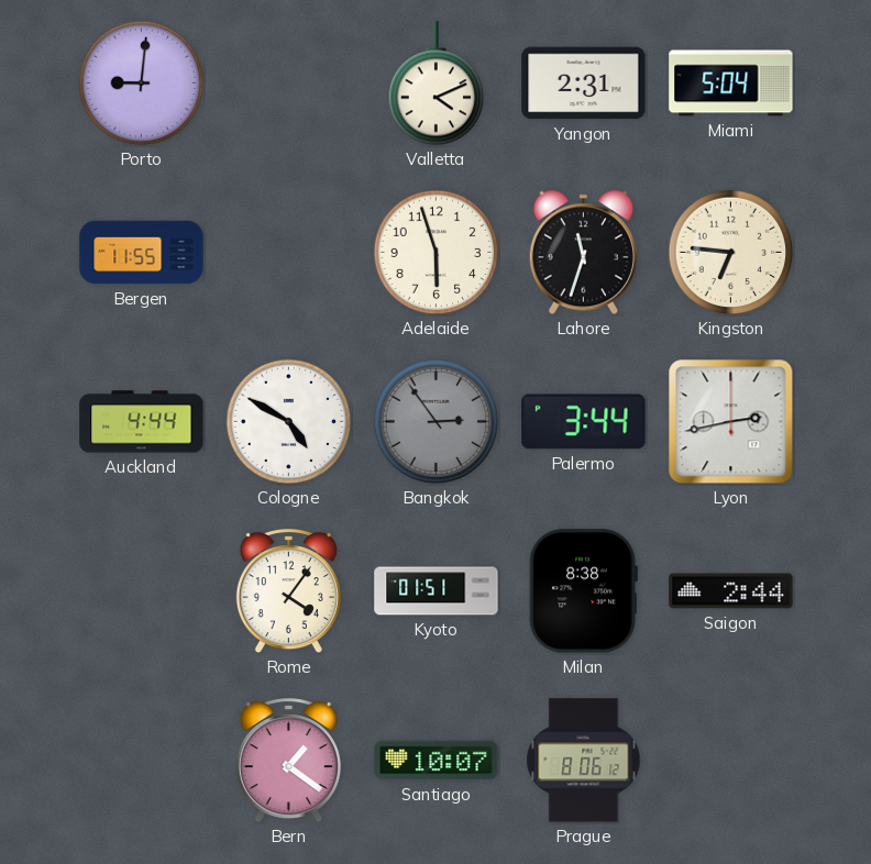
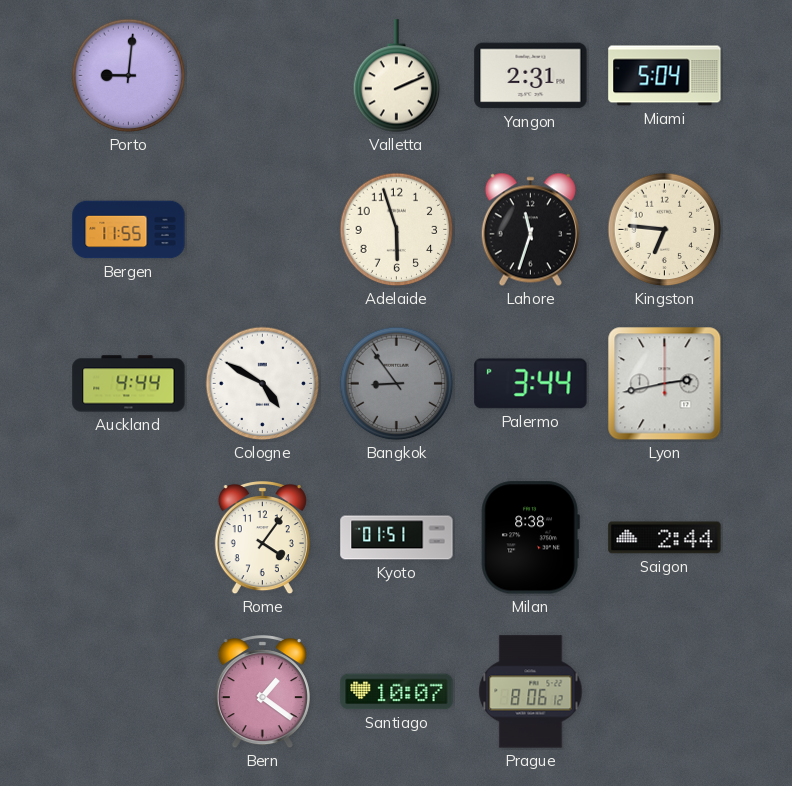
Valletta: 4:11 -> 2:11
Bangkok: 2:54 -> 8:54
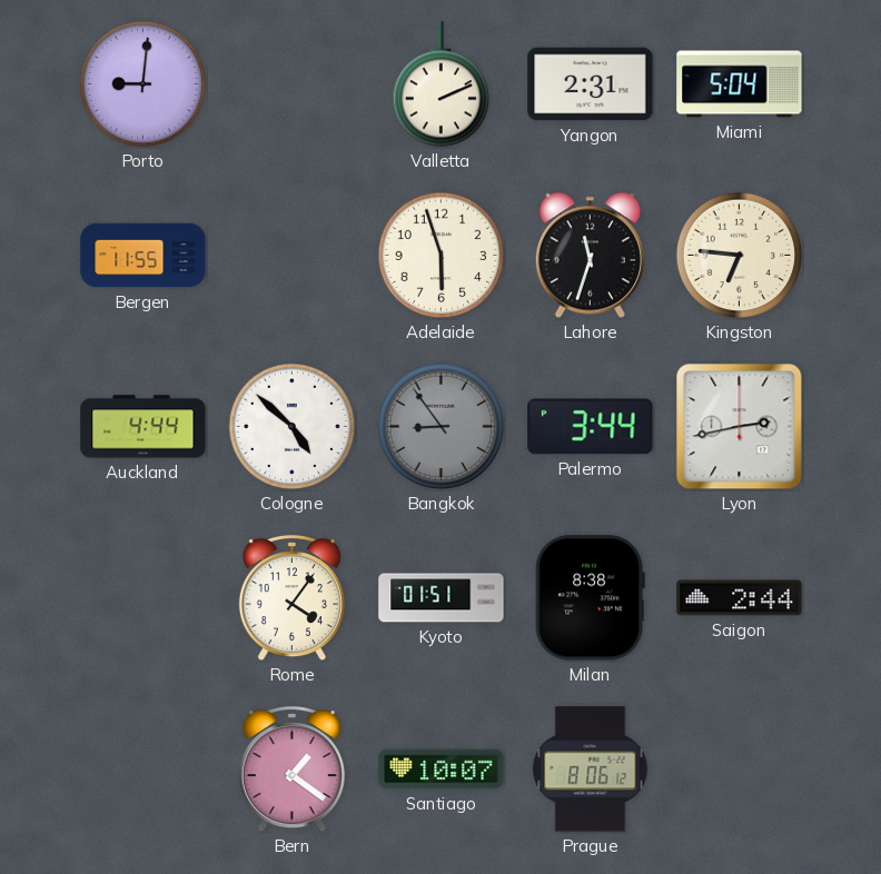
Cologne: 4:50 -> 4:52
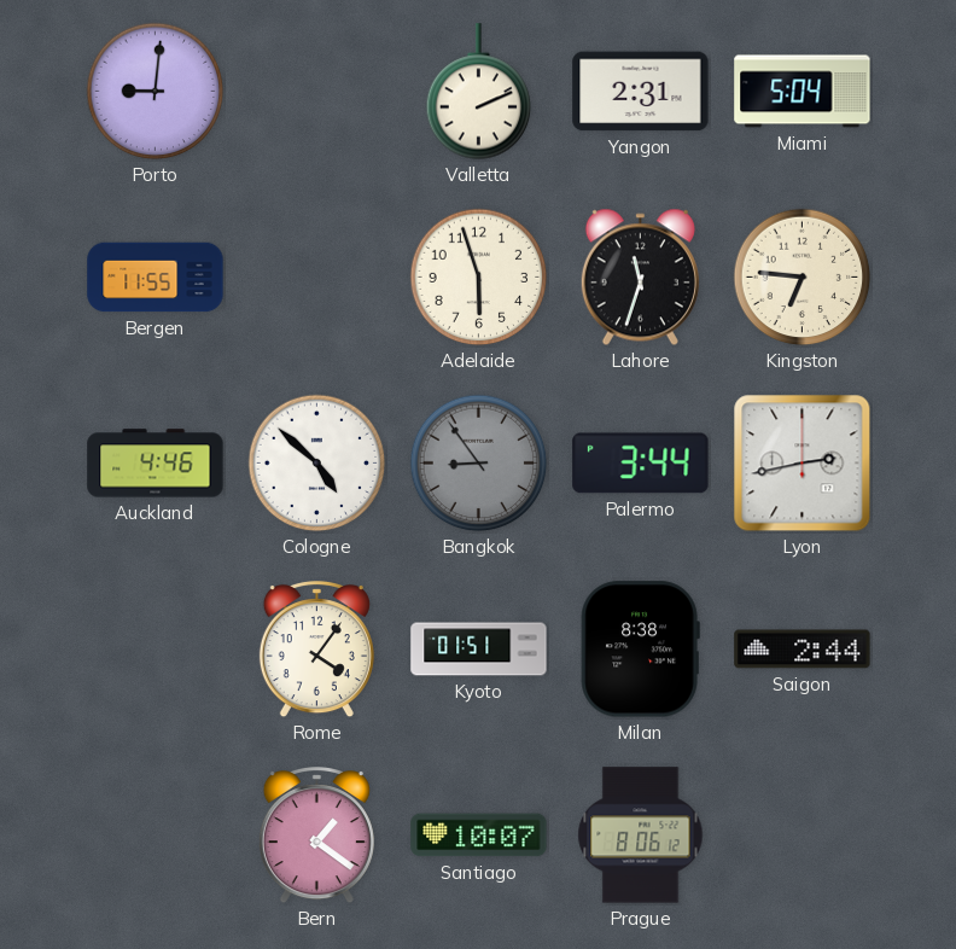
Auckland: 4:44 -> 4:46
